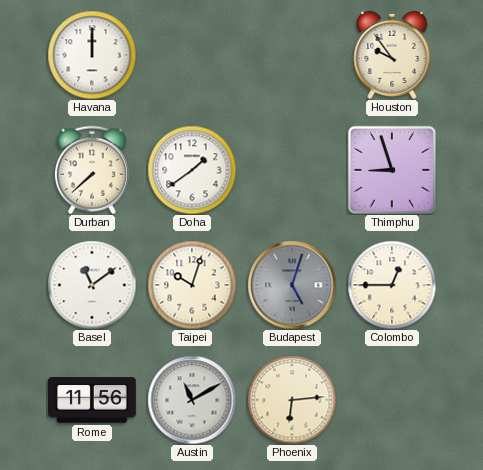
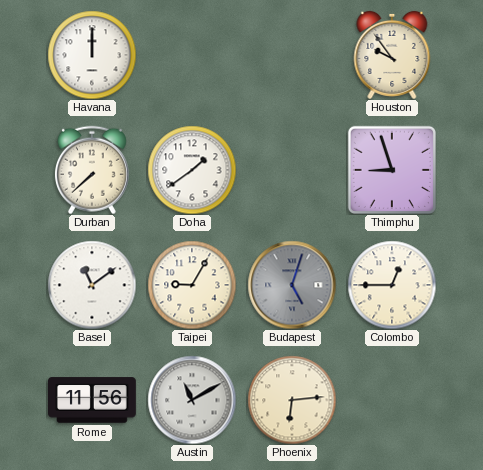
Taipei: 10:03 -> 9:05
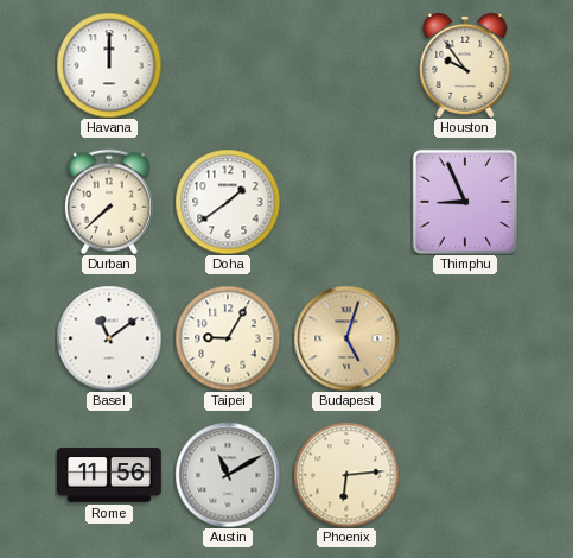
Thimphu: 8:57 -> 8:56
Budapest dial: grey -> champagne
Colombo: 12:45 -> none
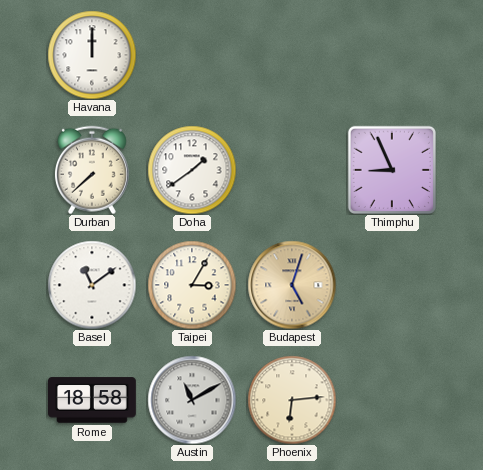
Houston: 9:54 -> none
Taipei: 9:05 -> 3:05
Rome: 11:56 -> 18:58
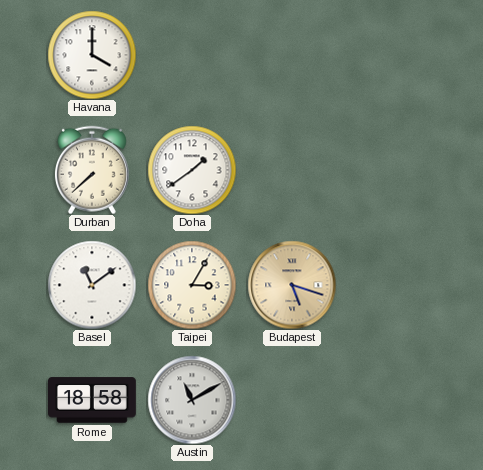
Havana: 12:00 -> 4:00
Thimphu: 8:56 -> none
Budapest: 5:03 -> 5:18
Phoenix: 6:14 -> none
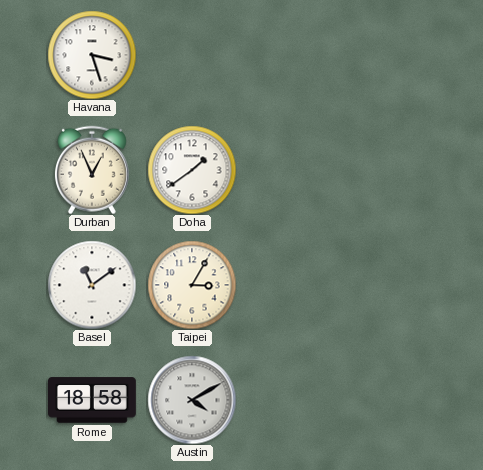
Havana: 4:00 -> 3:27
Durban: 7:38 -> 12:56
Budapest: 5:18 -> none
Austin: 11:10 -> 4:10
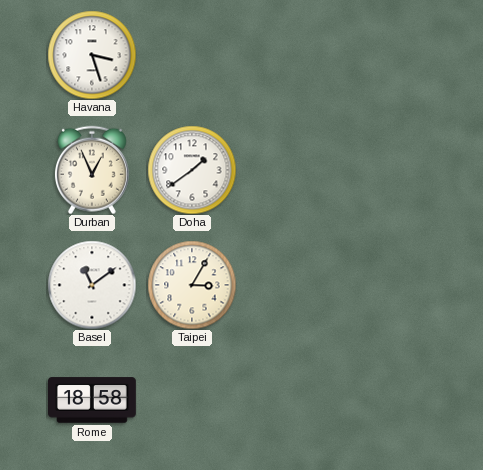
Austin: 4:10 -> none
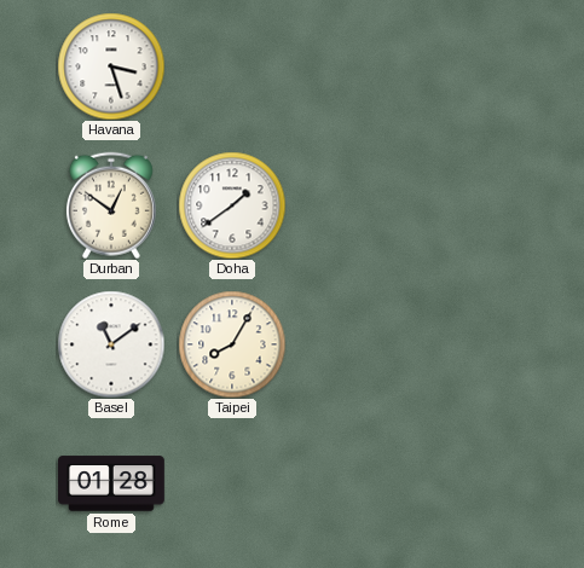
Durban: 12:56 -> 12:51
Taipei: 3:05 -> 8:05
Rome: 18:58 -> 01:28
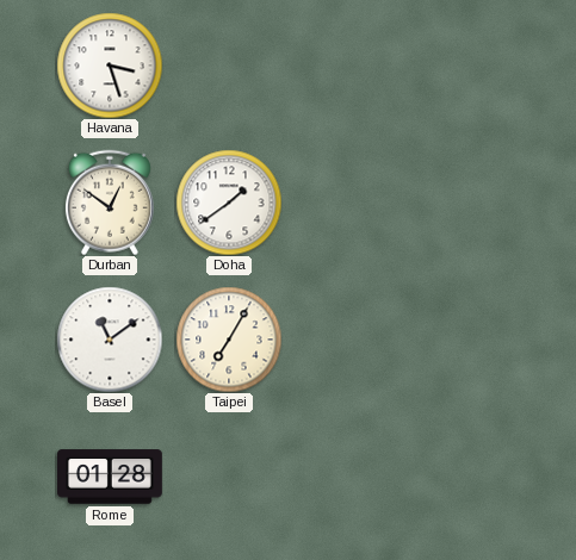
Taipei: 8:05 -> 7:05
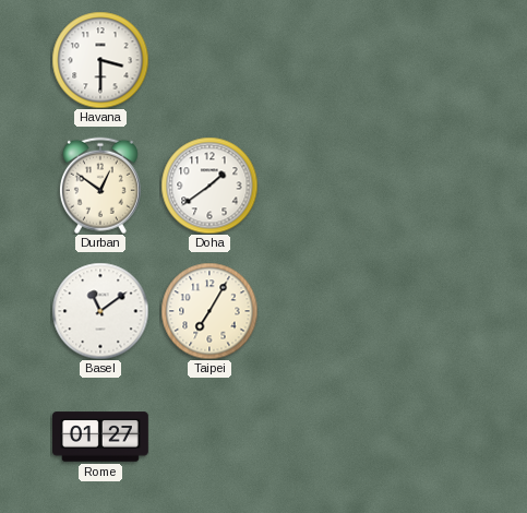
Havana: 3:27 -> 3:30
Rome: 01:28 -> 01:27
